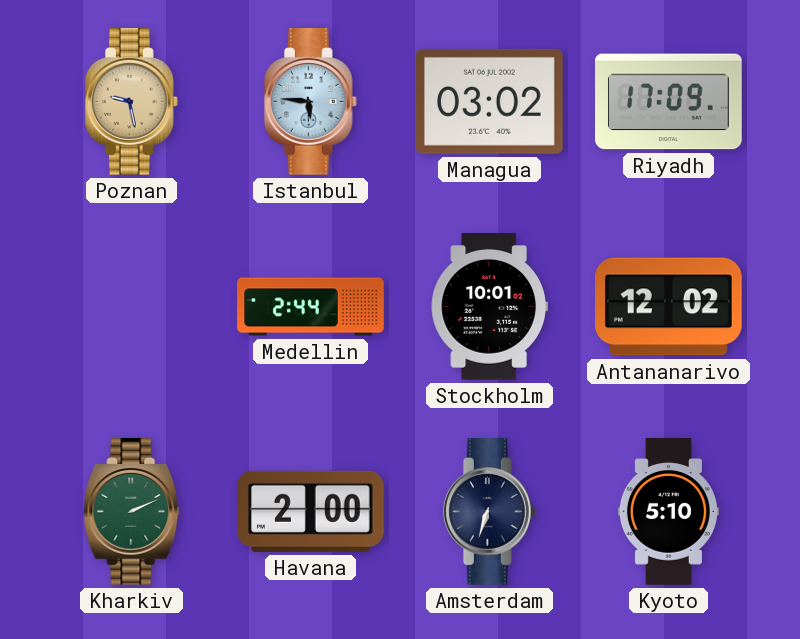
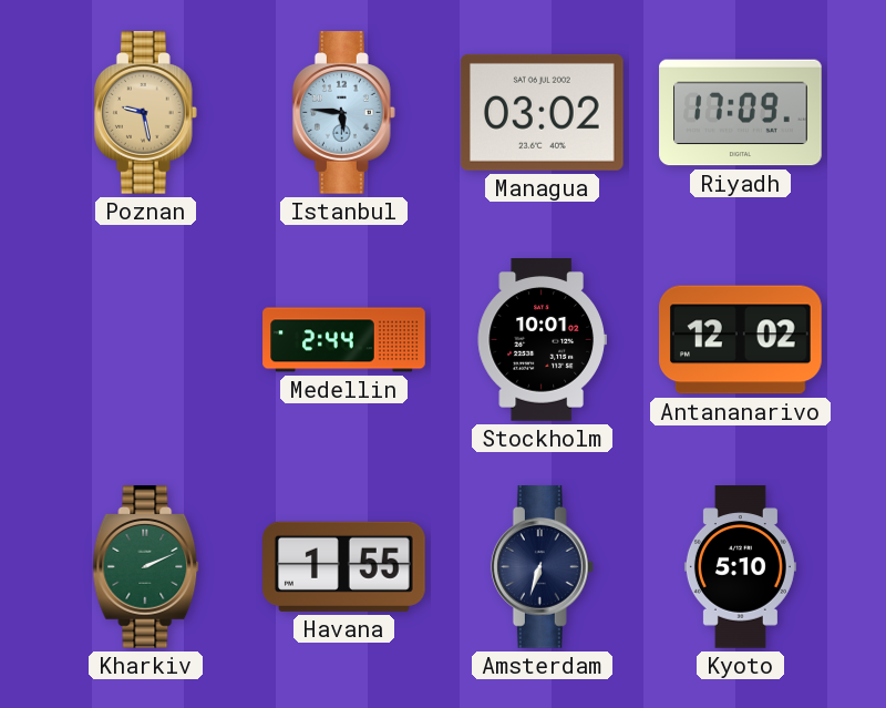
Havana: 2:00 -> 1:55
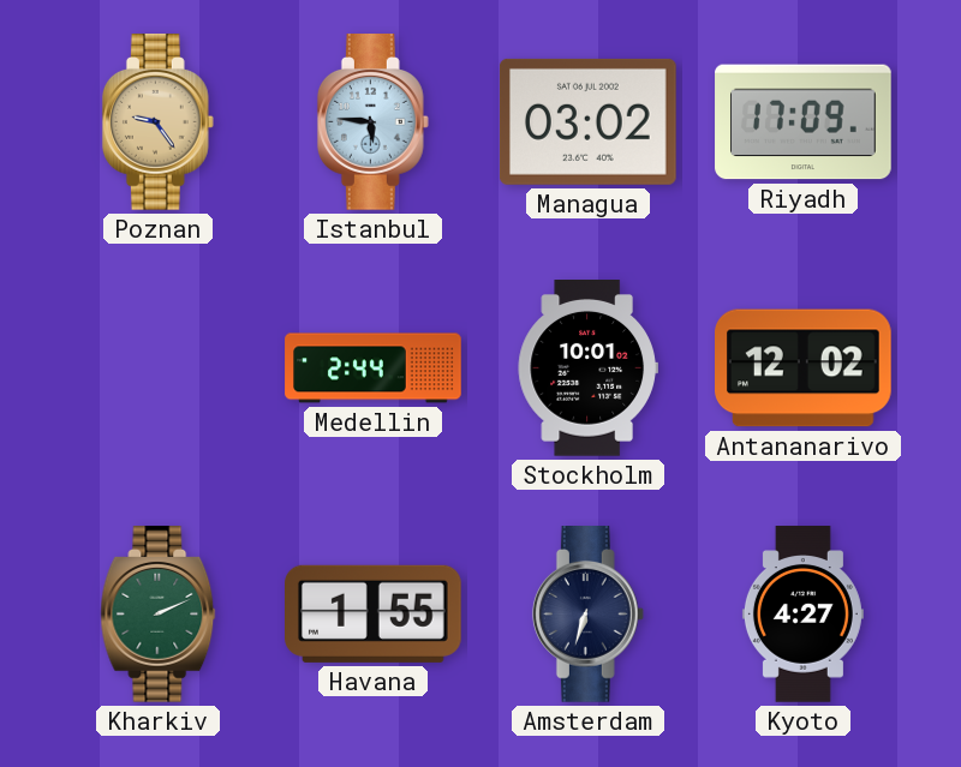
Poznan: 9:28 -> 9:24
Kyoto: 5:10 -> 4:27
